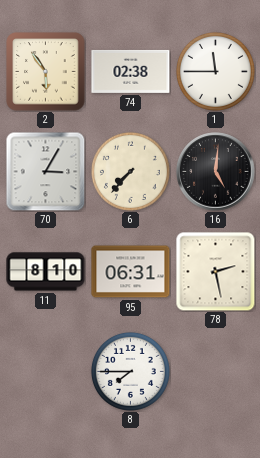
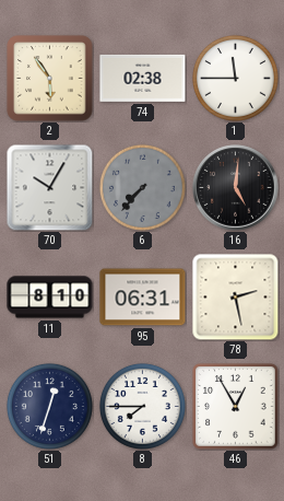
70: 3:05 -> 10:05
6 dial: cream -> grey
51: none -> 12:33
46: none -> 12:55
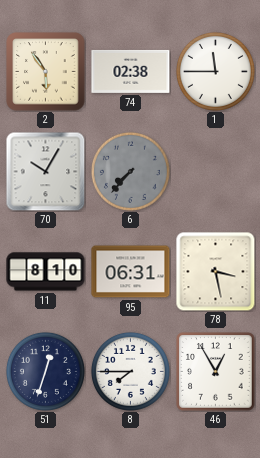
16: 5:01 -> none
78: 2:28 -> 3:28
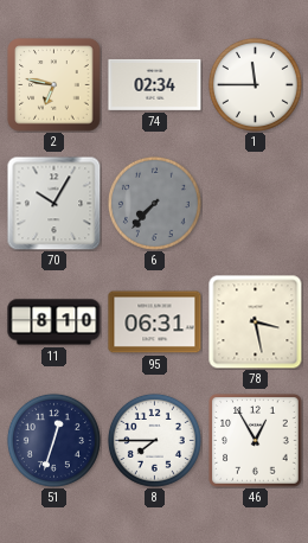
2: 5:54 -> 6:47
74: 02:38 -> 02:34
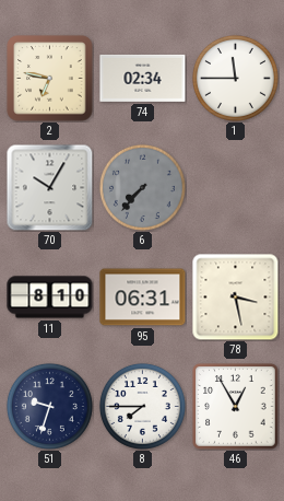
51: 12:33 -> 9:33
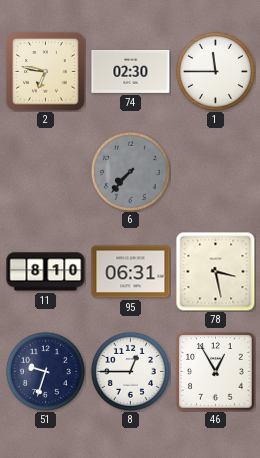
74: 02:34 -> 02:30
70: 10:05 -> none
8: 7:45 -> 12:45
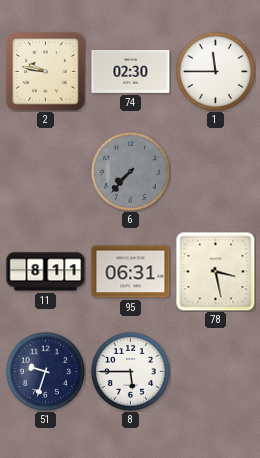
2: 6:47 -> 9:47
11: 8:10 -> 8:11
8: 12:45 -> 5:45
46: 12:55 -> none
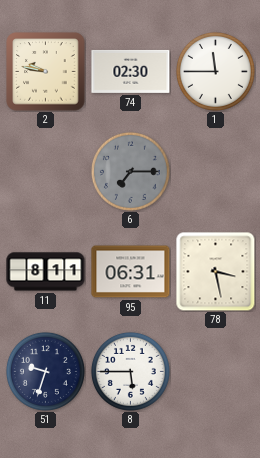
6: 7:37 -> 7:15
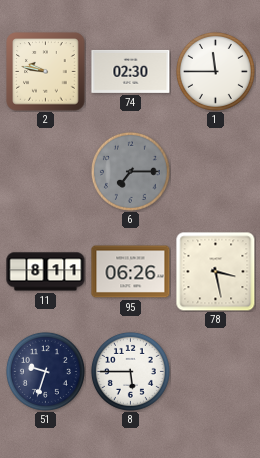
95: 06:31 -> 06:26
